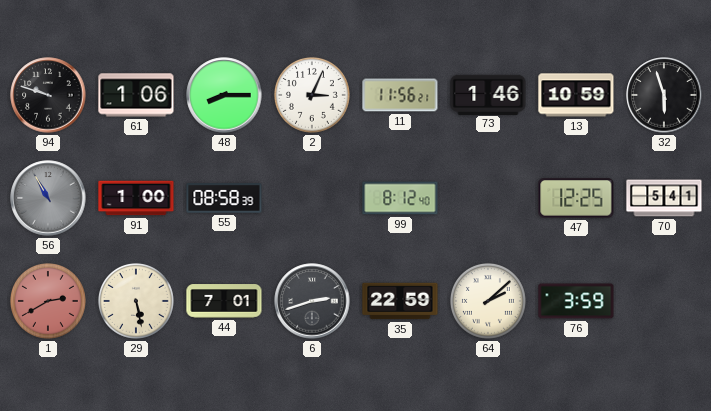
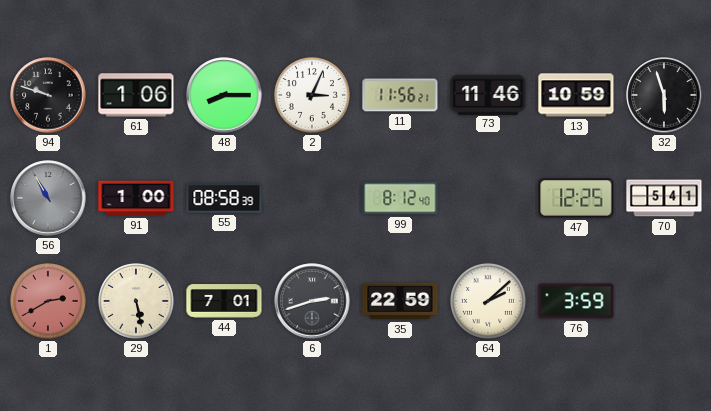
73: 1:46 -> 11:46
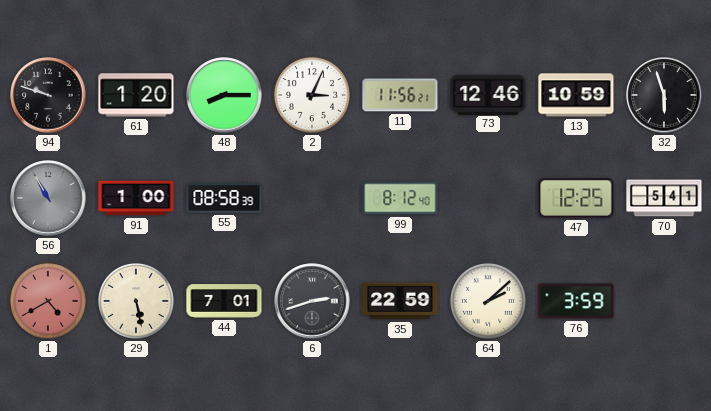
61: 1:06 -> 1:20
73: 11:46 -> 12:46
1: 2:40 -> 4:40
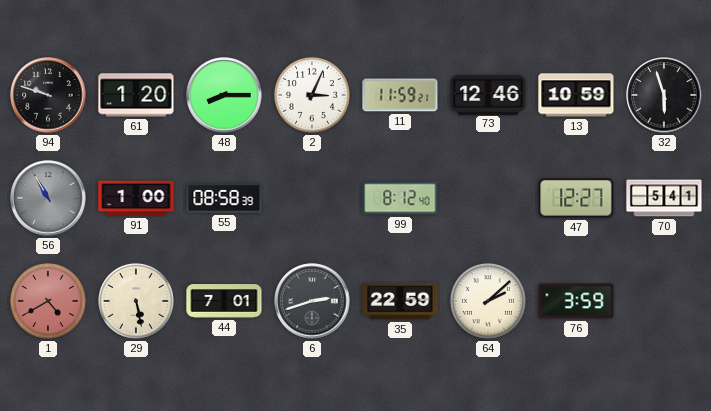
11: 11:56 -> 11:59
47: 12:25 -> 12:27
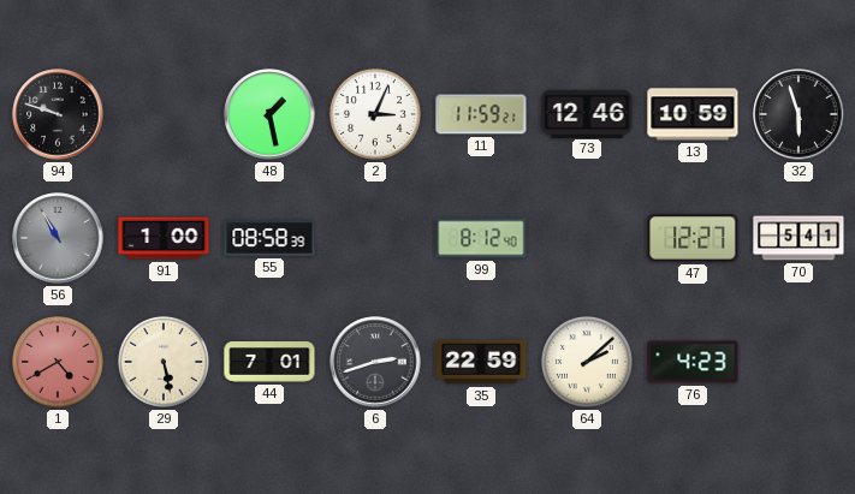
61: 1:20 -> none
48: 8:15 -> 1:28
76: 3:59 -> 4:23
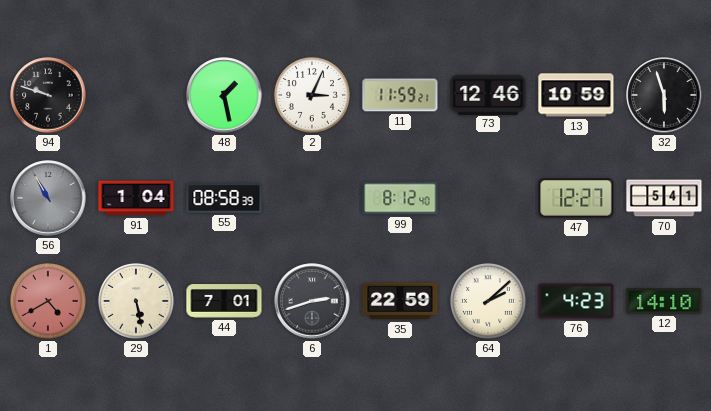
91: 1:00 -> 1:04
12: none -> 14:10
